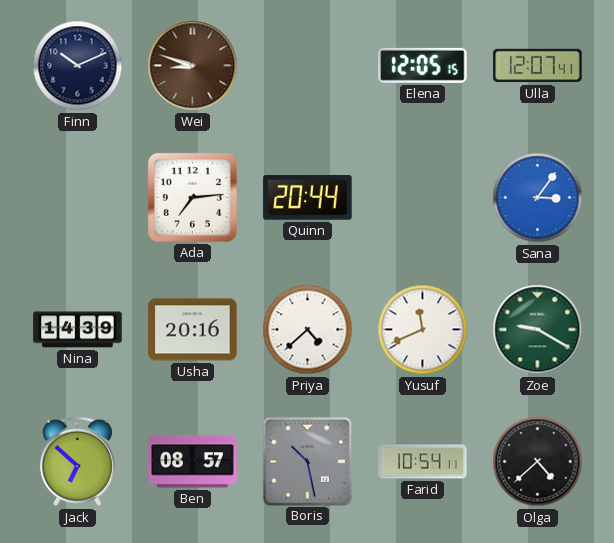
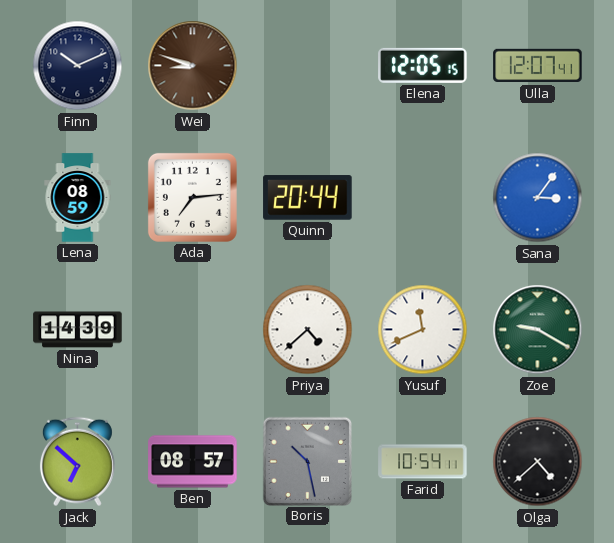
Lena: none -> 08:59
Usha: 20:16 -> none
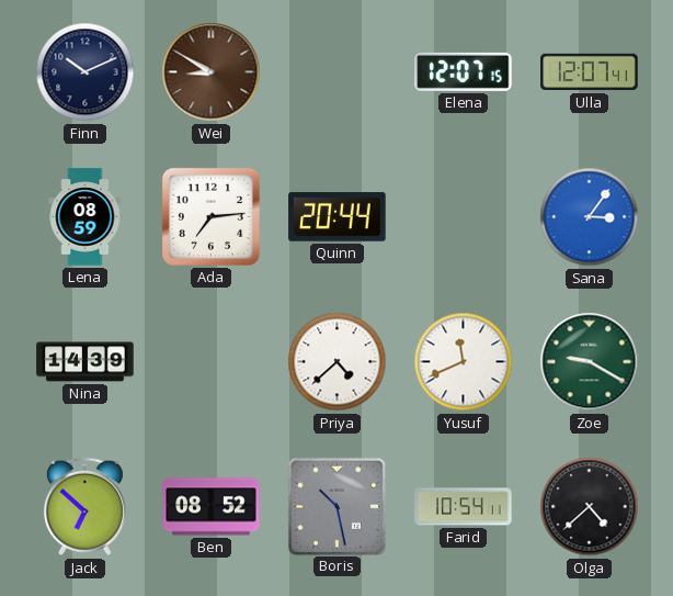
Wei: 8:48 -> 8:50
Elena: 12:05 -> 12:07
Ben: 08:57 -> 08:52
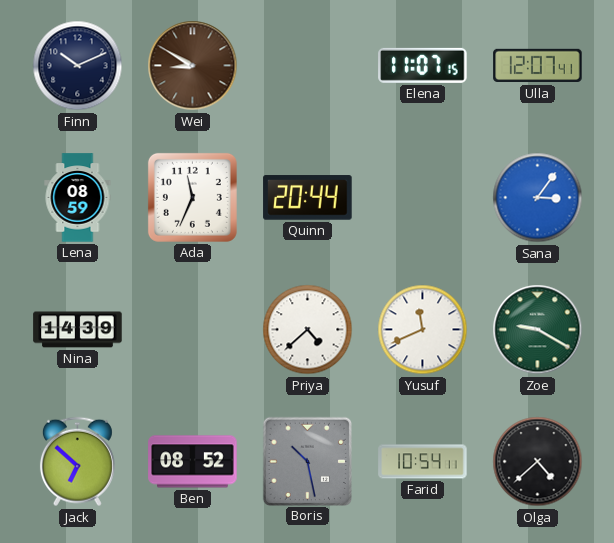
Elena: 12:07 -> 11:07
Ada: 7:14 -> 11:34
